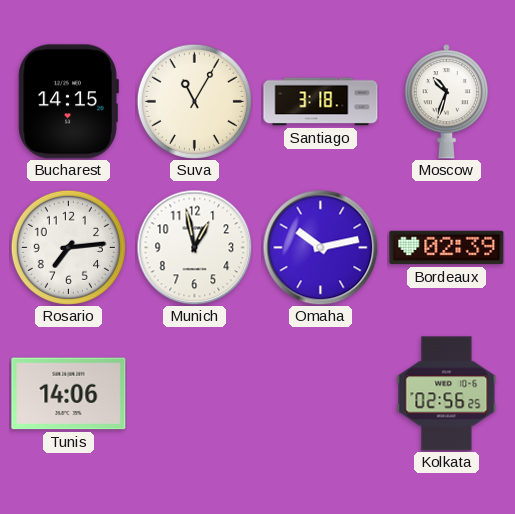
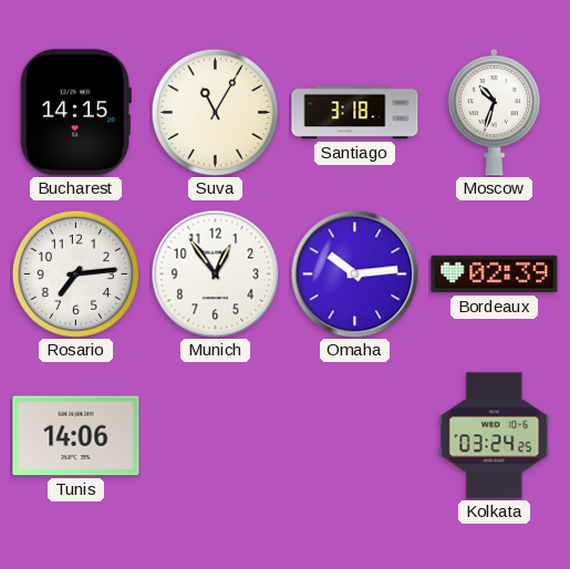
Munich: 12:58 -> 12:54
Omaha: 10:13 -> 10:14
Kolkata: 02:56 -> 03:24
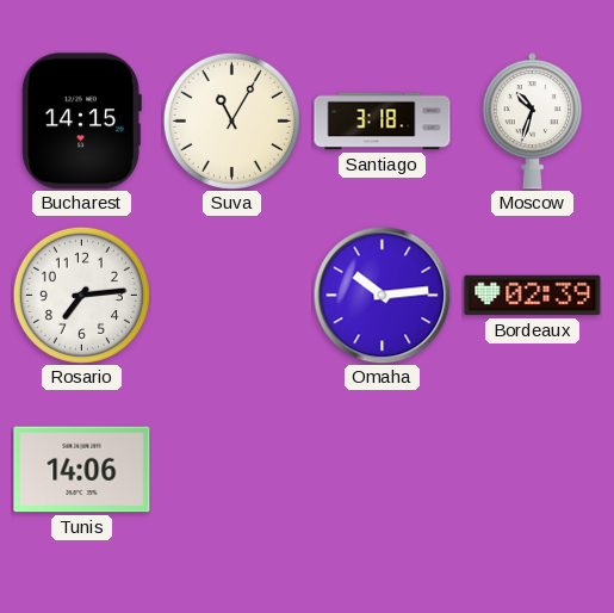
Munich: 12:54 -> none
Kolkata: 03:24 -> none
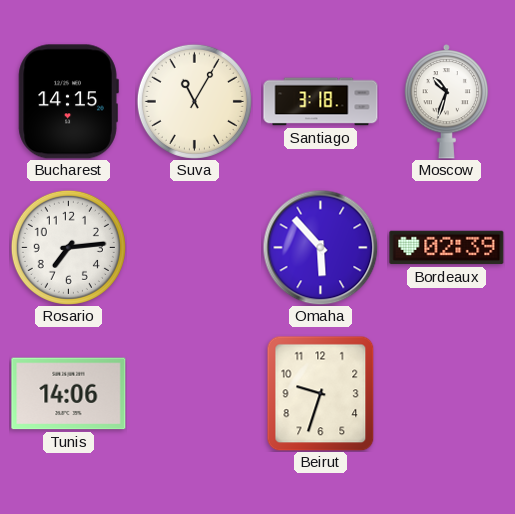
Omaha: 10:14 -> 5:53
Beirut: none -> 9:33
